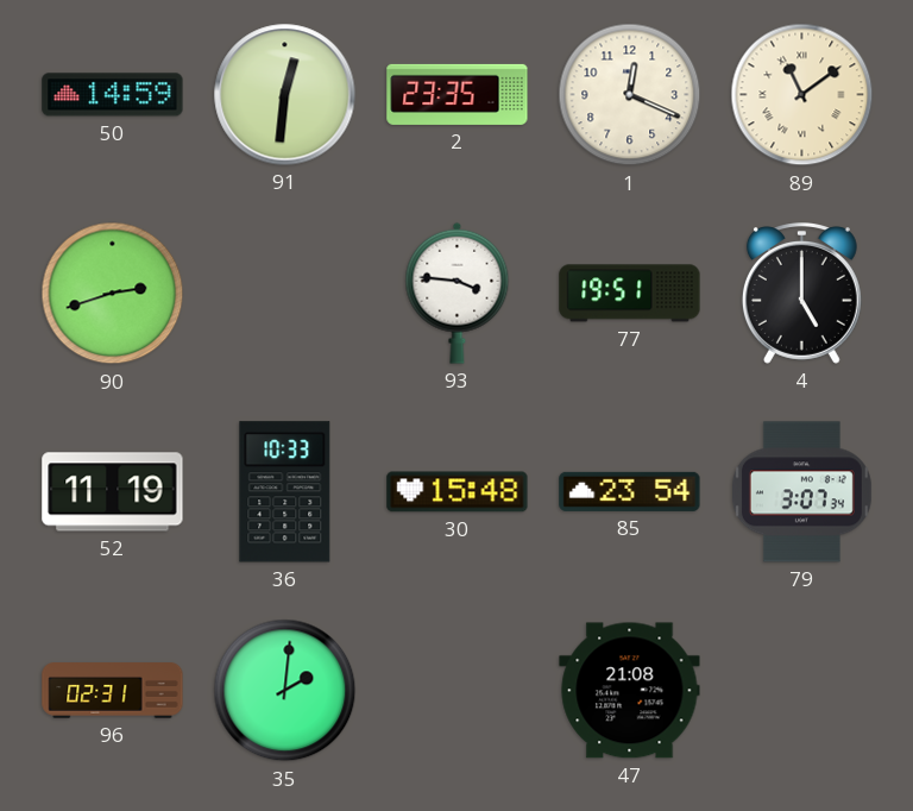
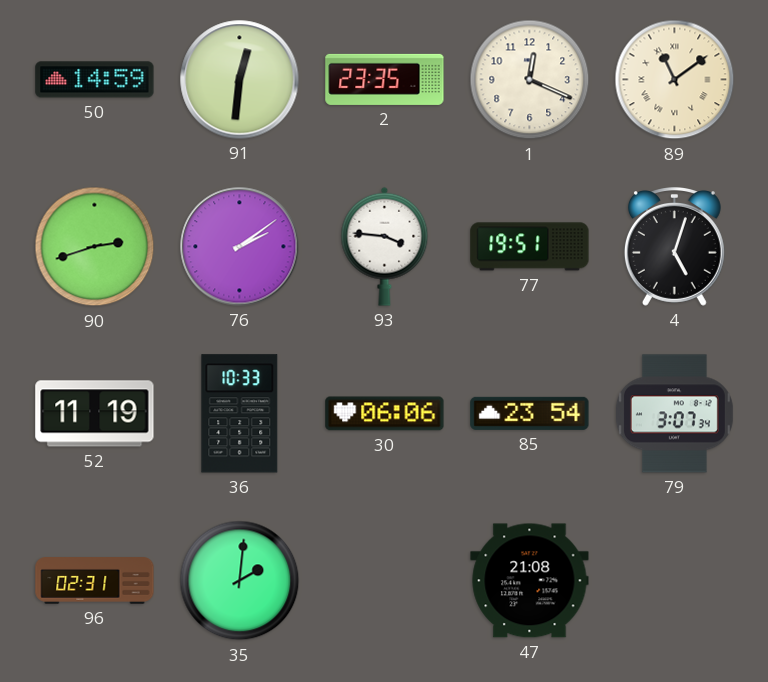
76: none -> 2:09
4: 5:00 -> 5:03
30: 15:48 -> 06:06
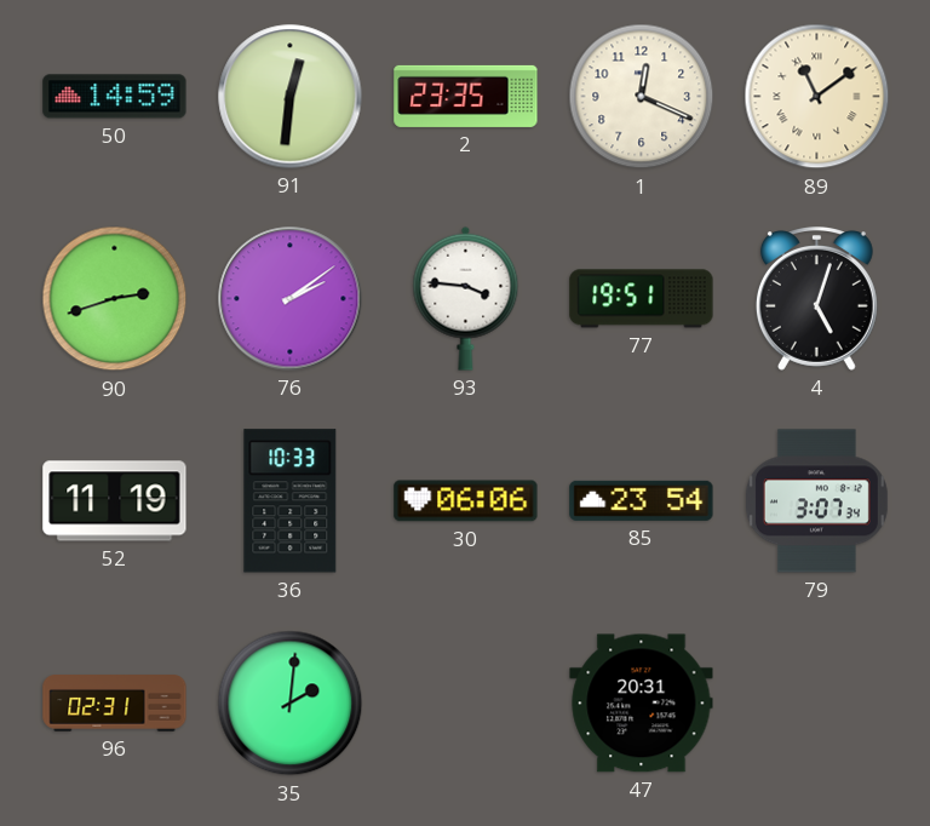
47: 21:08 -> 20:31
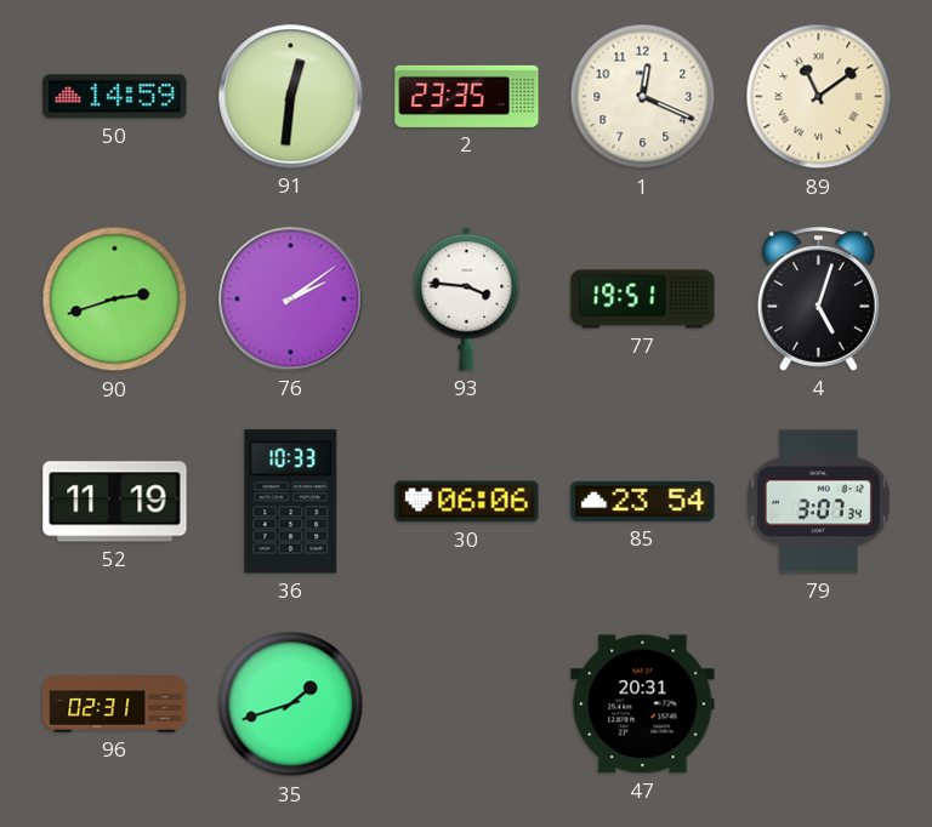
35: 2:01 -> 1:42
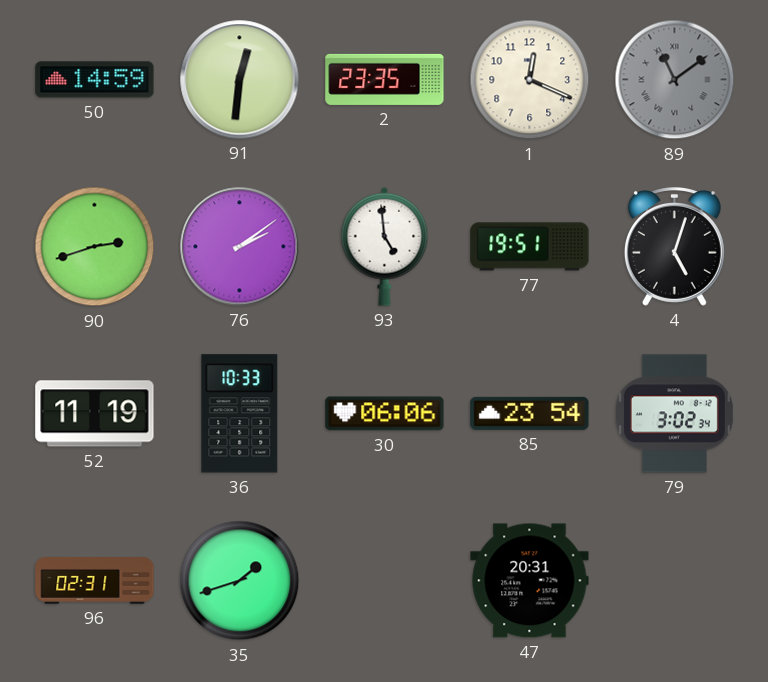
89 dial: cream -> grey
93: 3:46 -> 4:59
79: 3:07 -> 3:02
